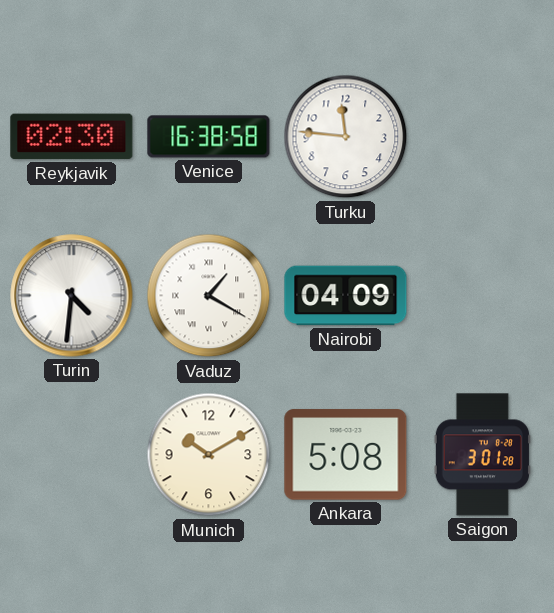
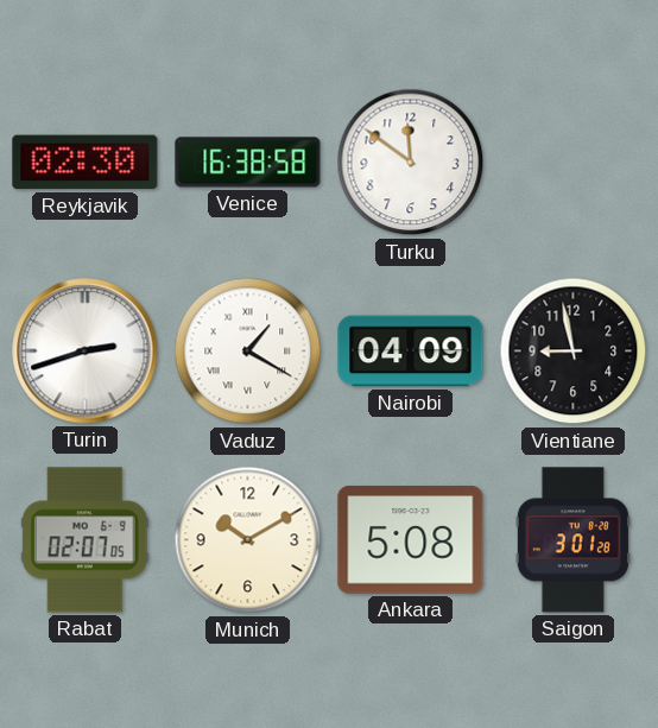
Turku: 11:46 -> 11:51
Turin: 4:31 -> 2:42
Vientiane: none -> 8:58
Rabat: none -> 02:07
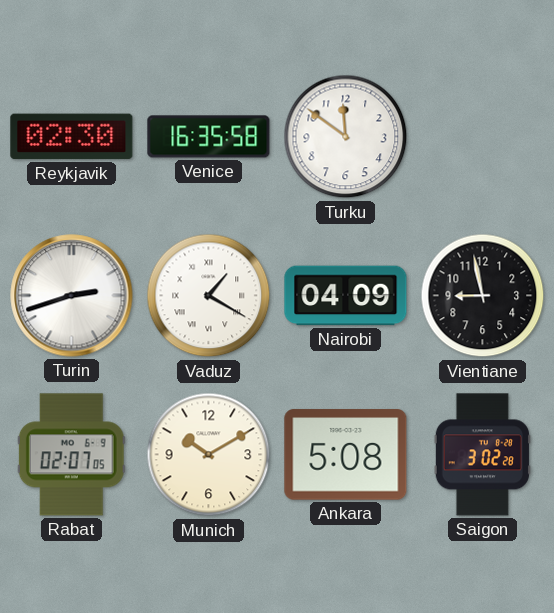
Venice: 16:38 -> 16:35
Saigon: 3:01 -> 3:02
